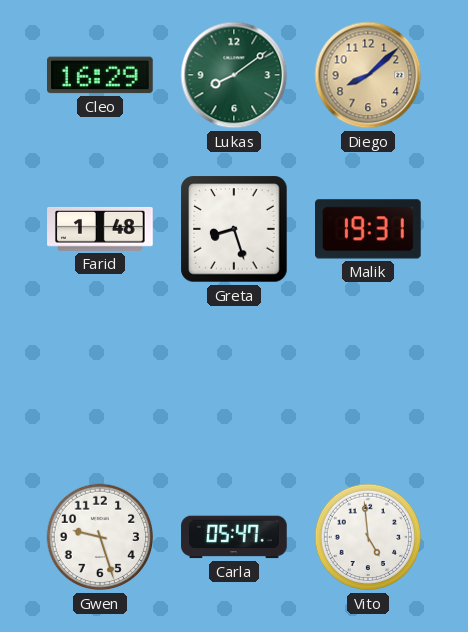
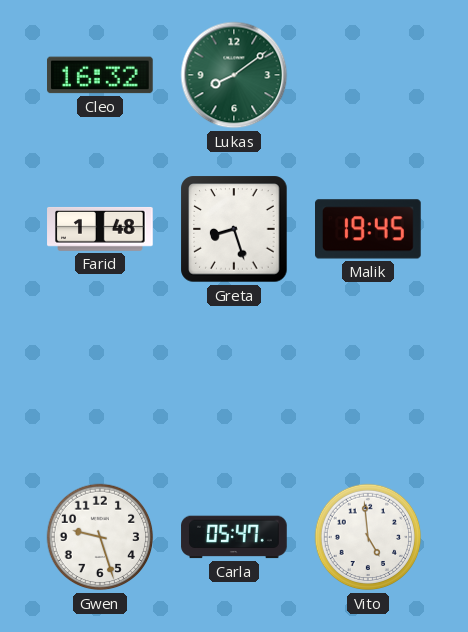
Cleo: 16:29 -> 16:32
Diego: 8:08 -> none
Malik: 19:31 -> 19:45
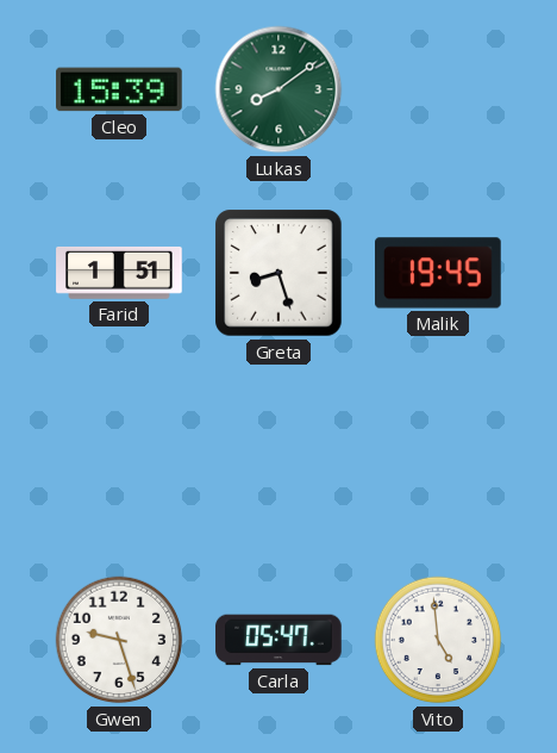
Cleo: 16:32 -> 15:39
Farid: 1:48 -> 1:51
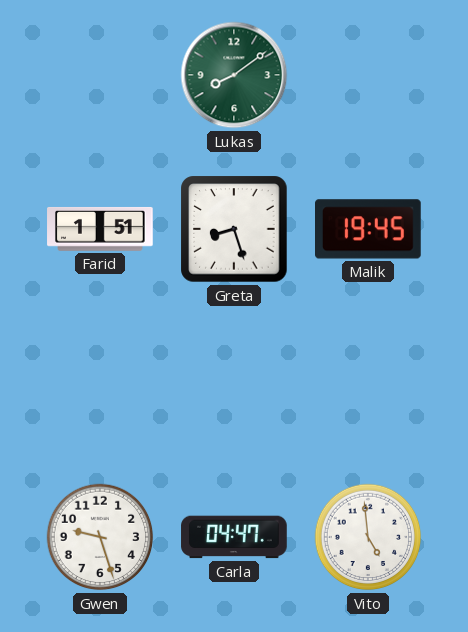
Cleo: 15:39 -> none
Carla: 05:47 -> 04:47
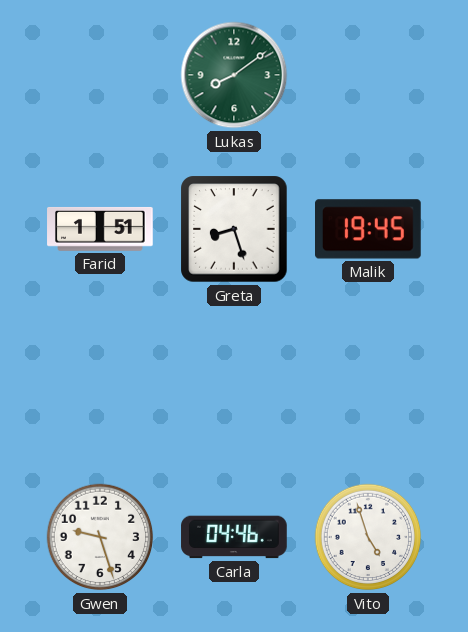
Carla: 04:47 -> 04:46
Vito: 4:59 -> 4:57
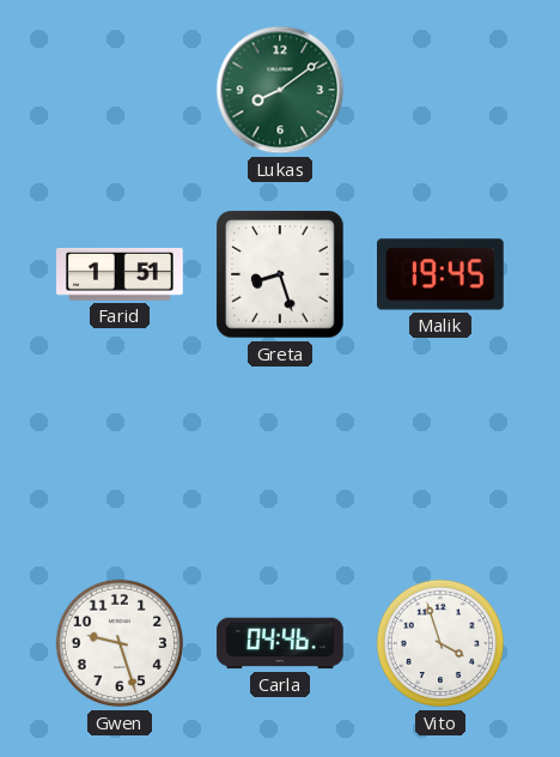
Vito: 4:57 -> 3:57
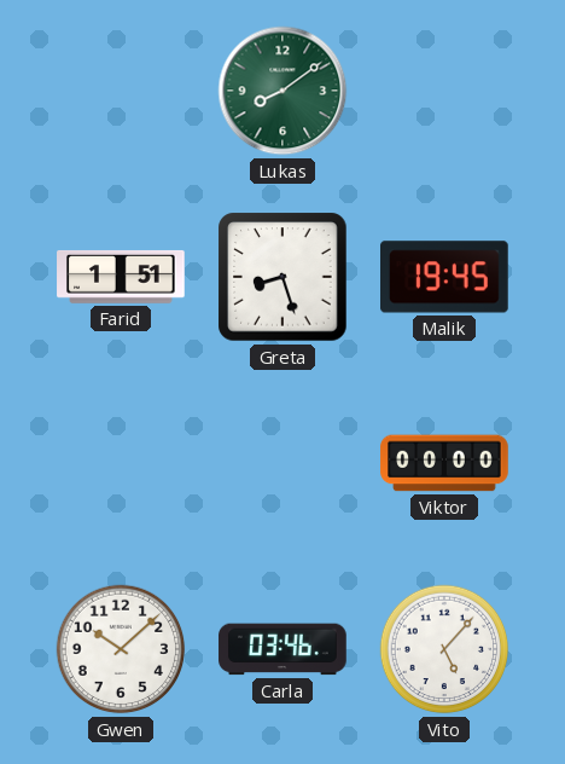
Viktor: none -> 00:00
Gwen: 9:27 -> 10:08
Carla: 04:46 -> 03:46
Vito: 3:57 -> 5:07
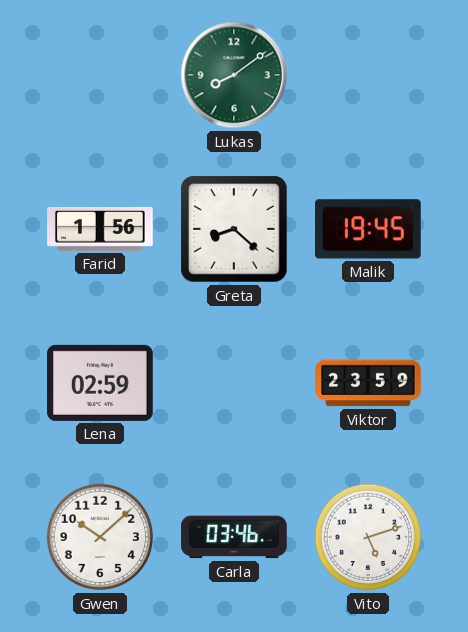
Farid: 1:51 -> 1:56
Greta: 8:27 -> 8:22
Lena: none -> 02:59
Viktor: 00:00 -> 23:59
Vito: 5:07 -> 5:12
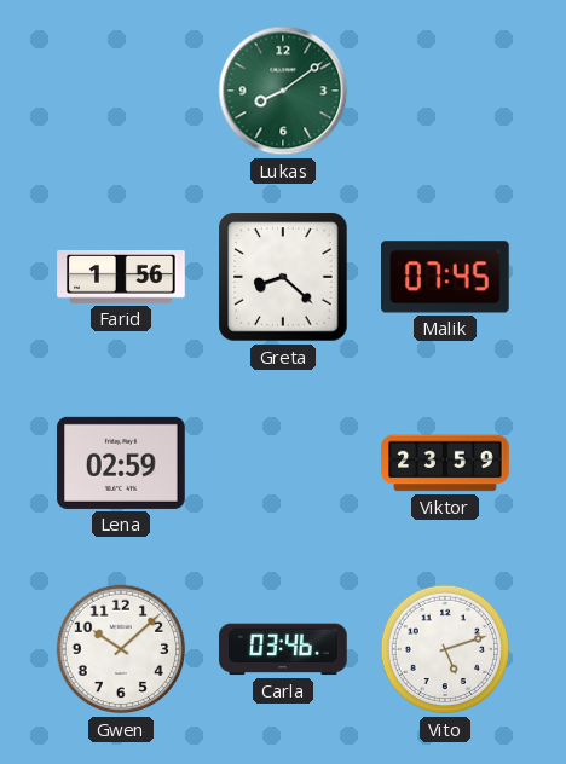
Malik: 19:45 -> 07:45
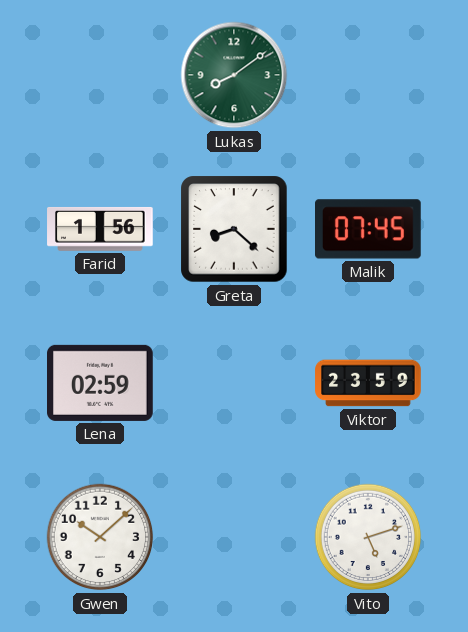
Carla: 03:46 -> none
